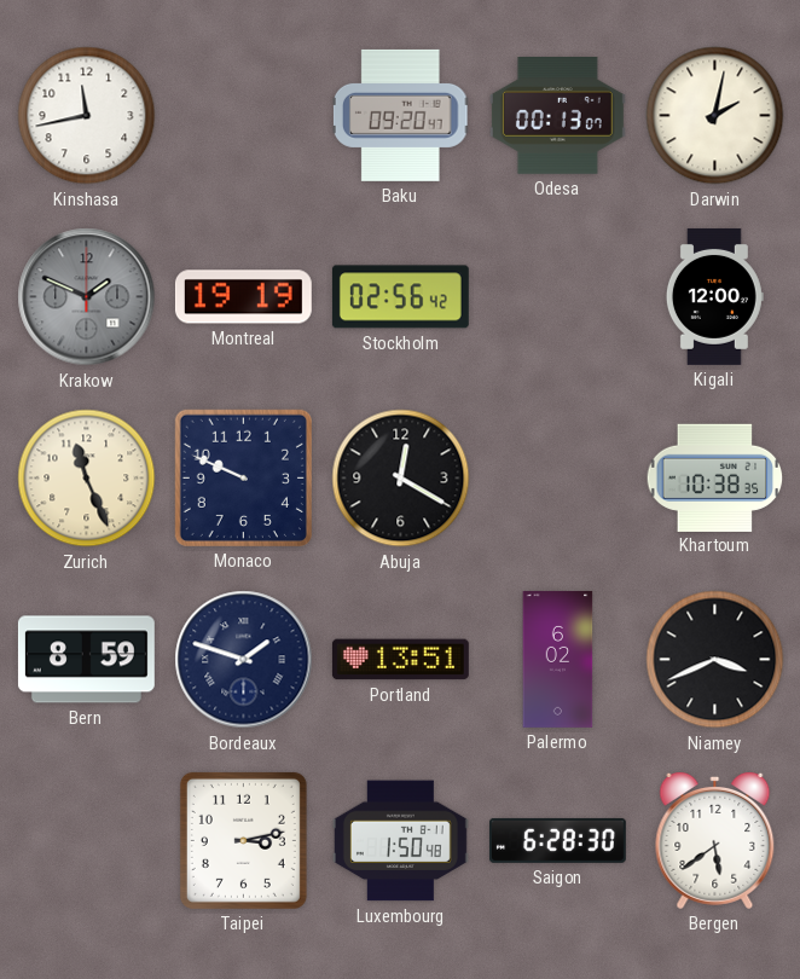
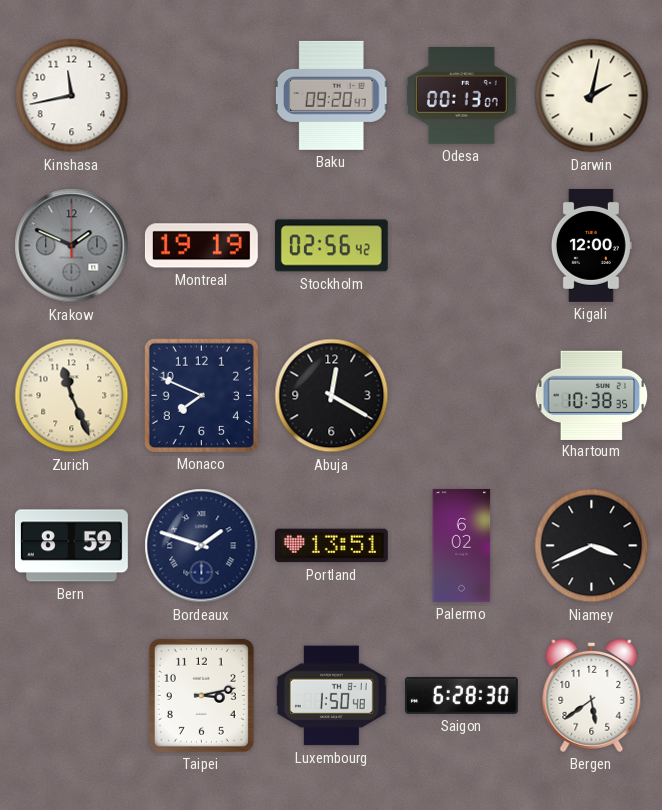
Monaco: 9:49 -> 7:49
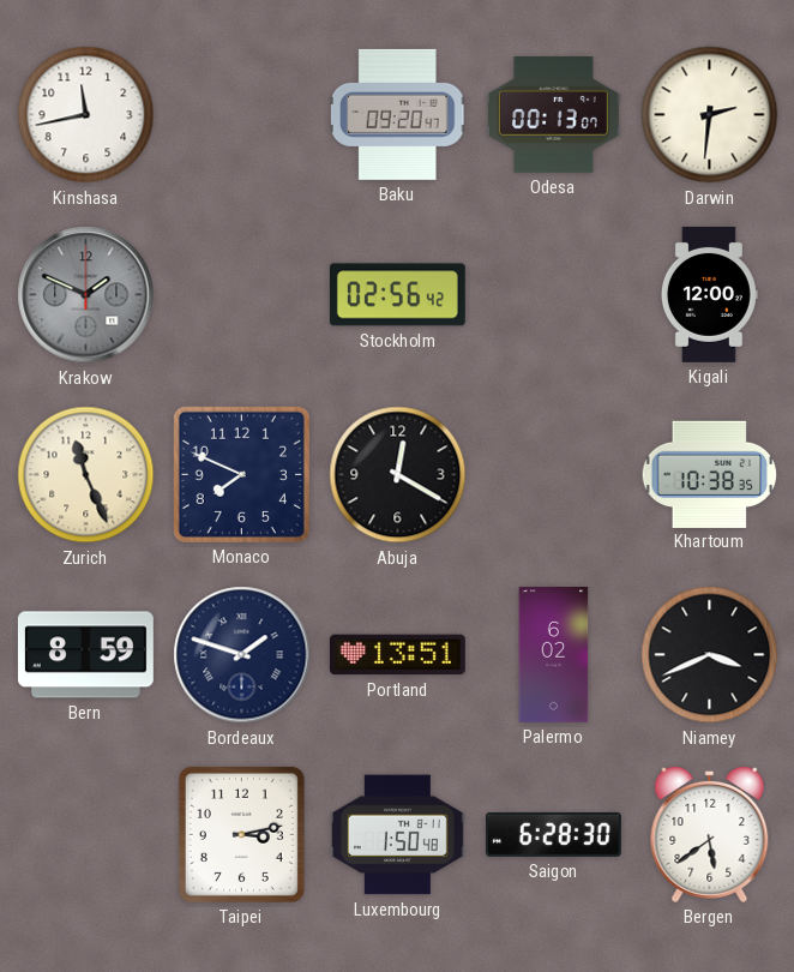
Darwin: 2:02 -> 2:31
Montreal: 19:19 -> none
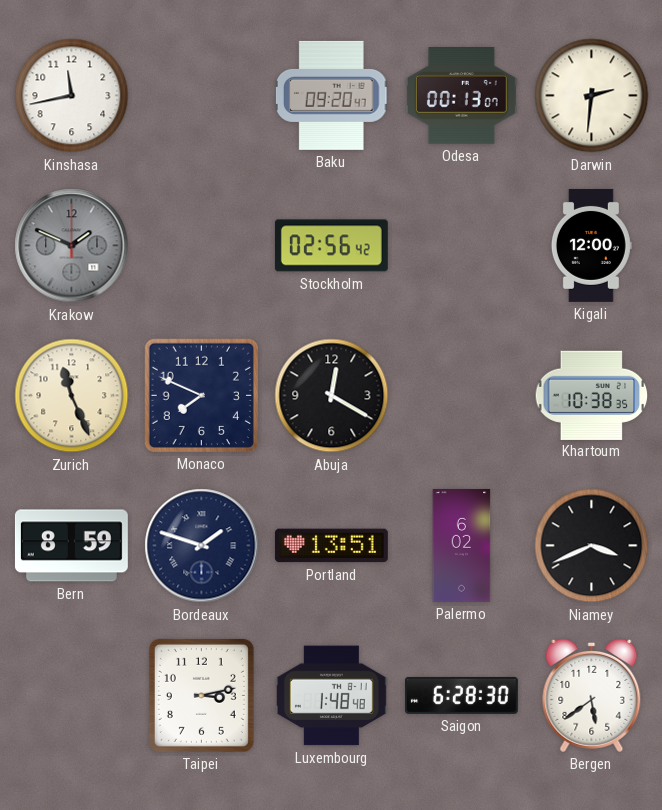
Luxembourg: 1:50 -> 1:48
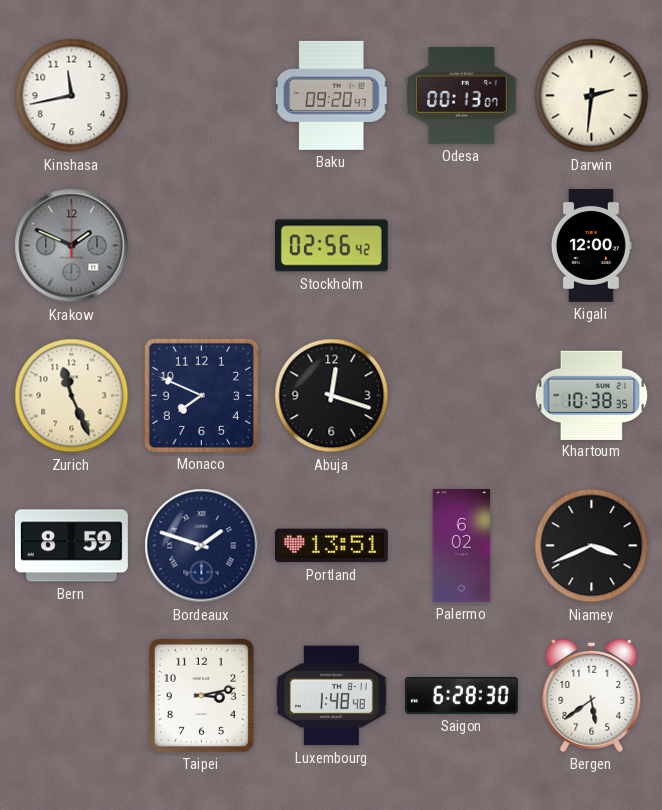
Abuja: 12:20 -> 12:18
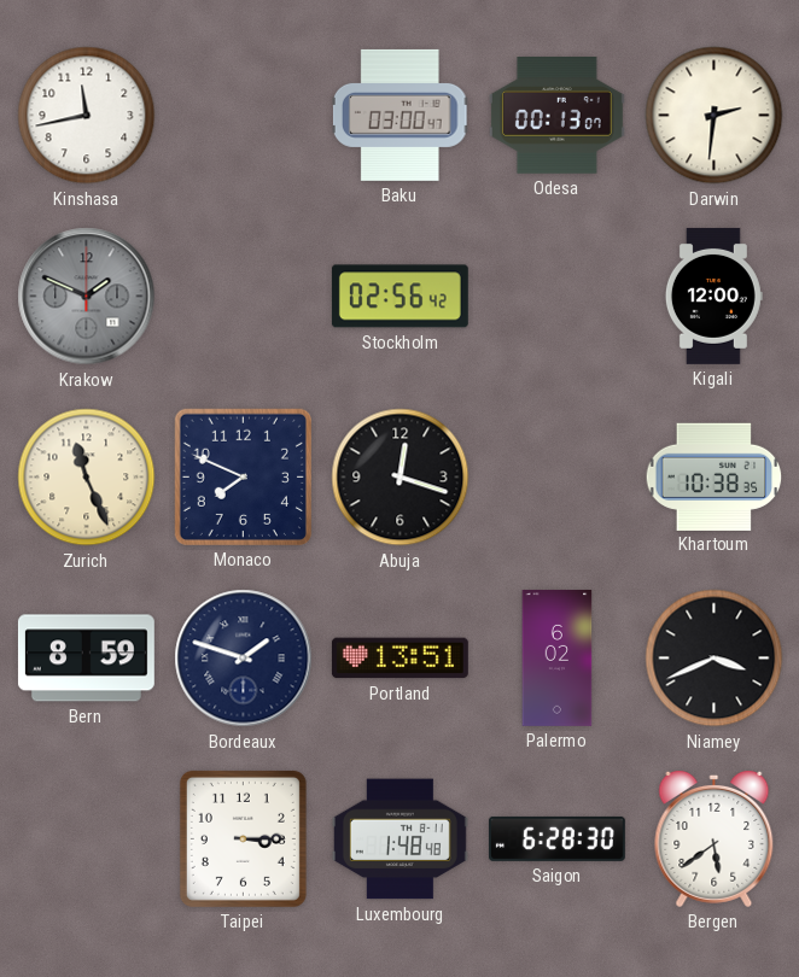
Baku: 09:20 -> 03:00
Taipei: 3:13 -> 3:15
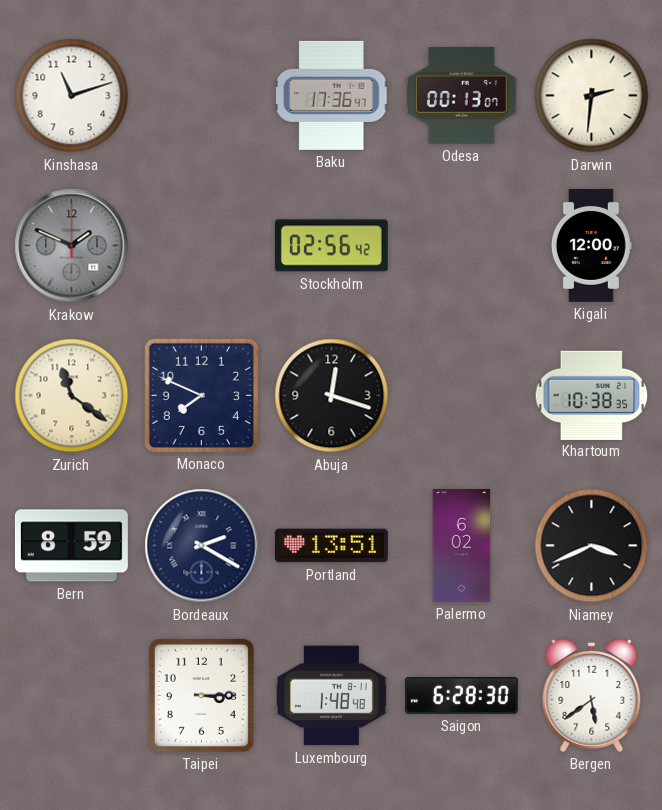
Kinshasa: 11:43 -> 11:12
Baku: 03:00 -> 17:36
Zurich: 11:26 -> 11:21
Bordeaux: 1:48 -> 2:20
